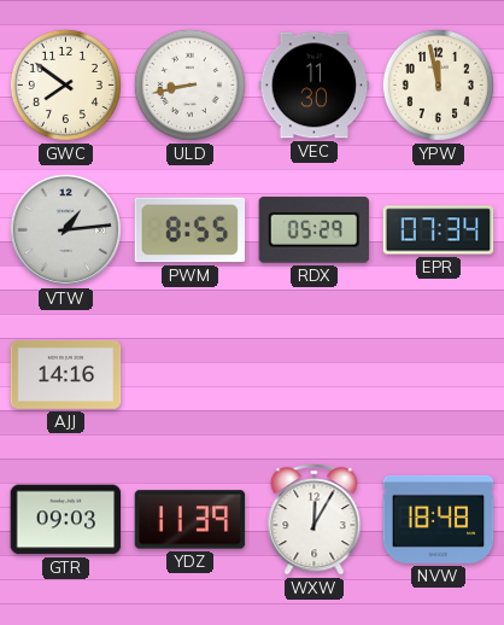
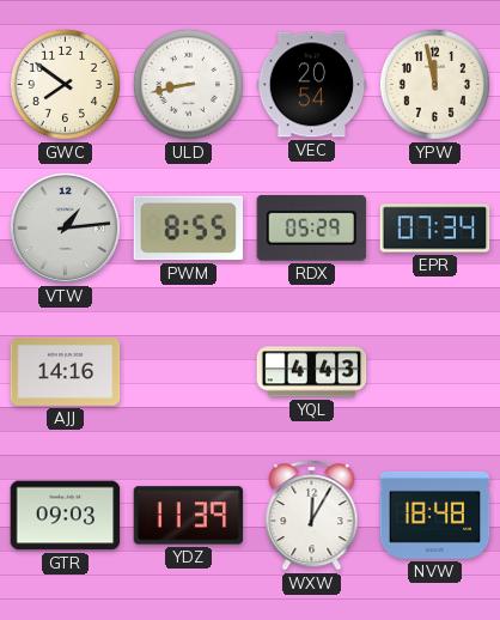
VEC: 11:30 -> 20:54
YQL: none -> 4:43
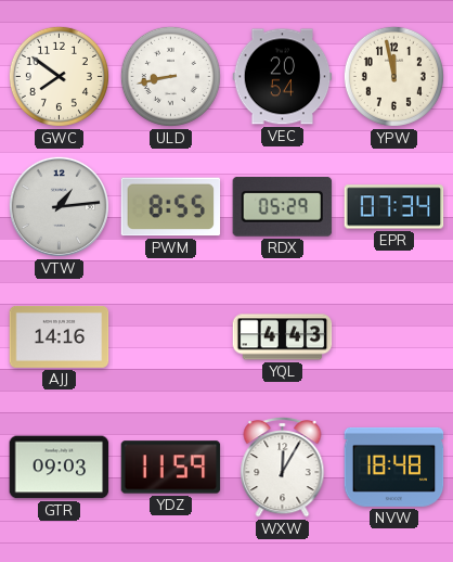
YDZ: 11:39 -> 11:59
